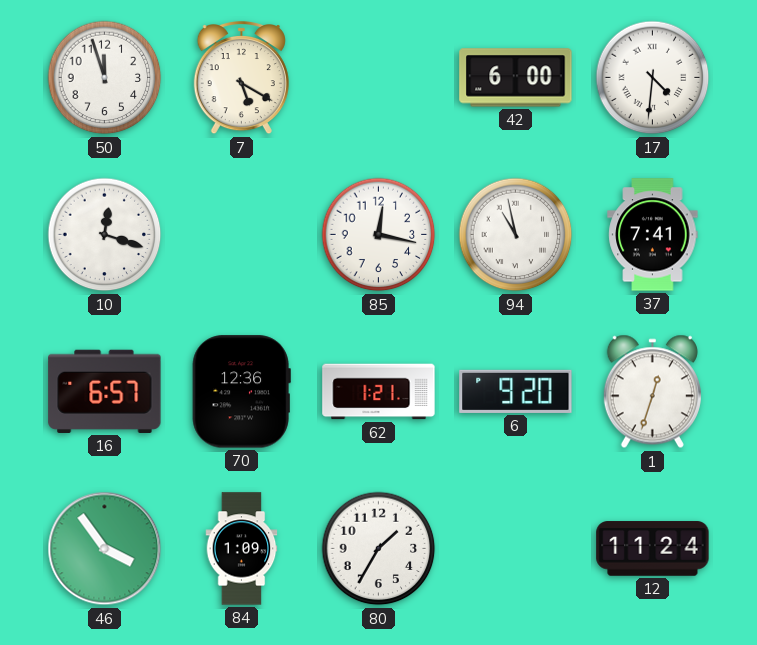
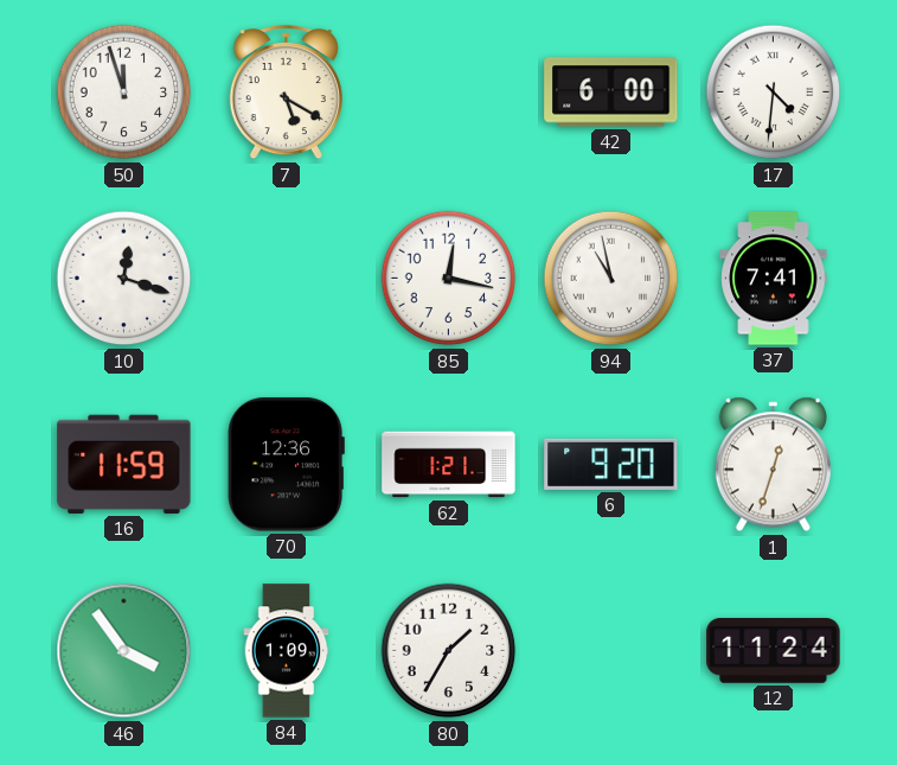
16: 6:57 -> 11:59
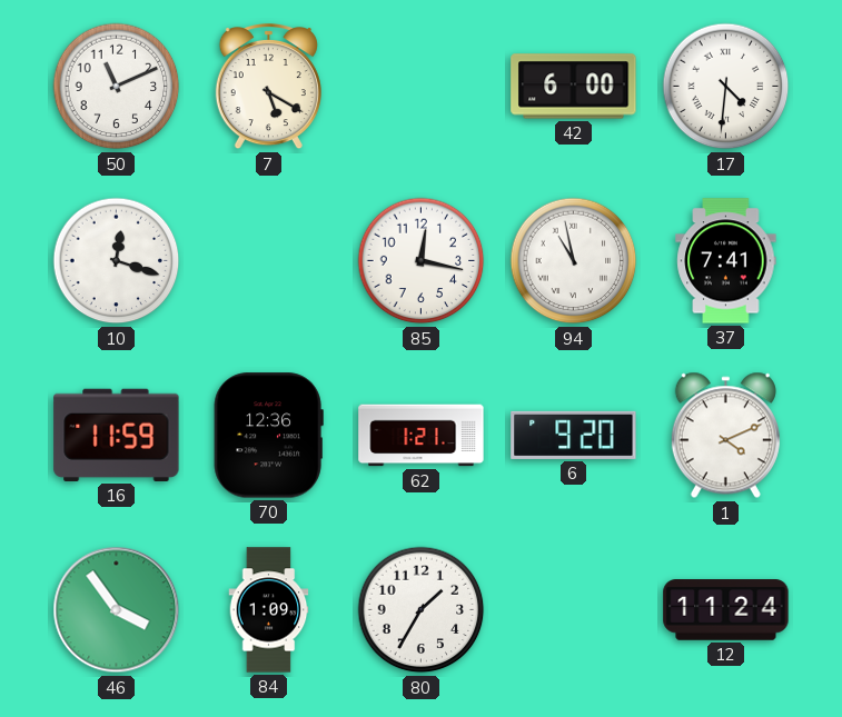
50: 11:57 -> 11:11
1: 12:33 -> 4:11
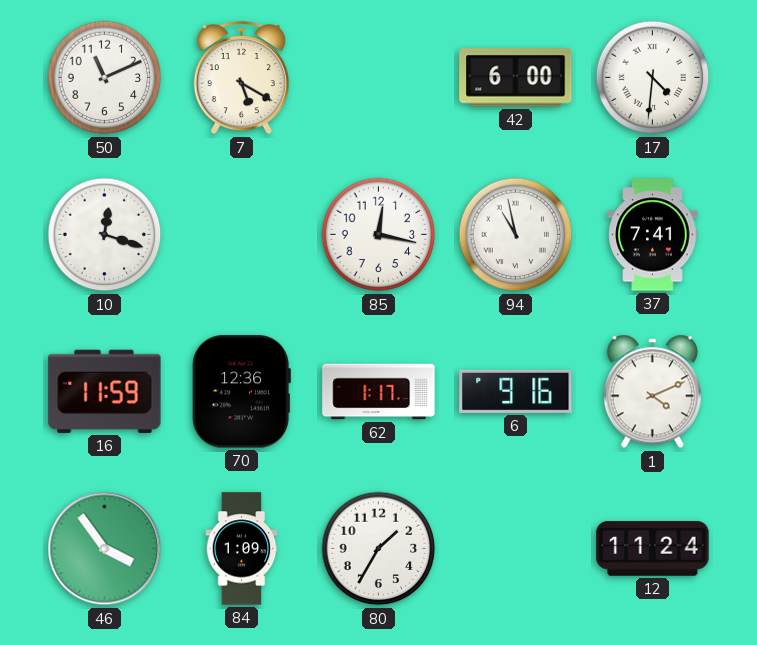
62: 1:21 -> 1:17
6: 9:20 -> 9:16
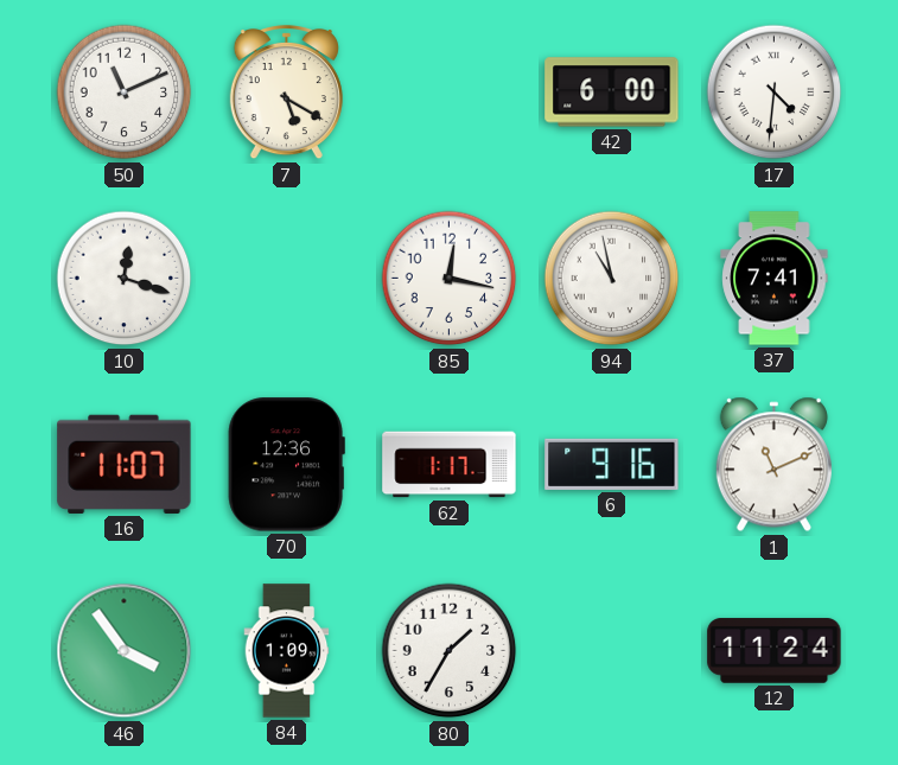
16: 11:59 -> 11:07
1: 4:11 -> 11:11
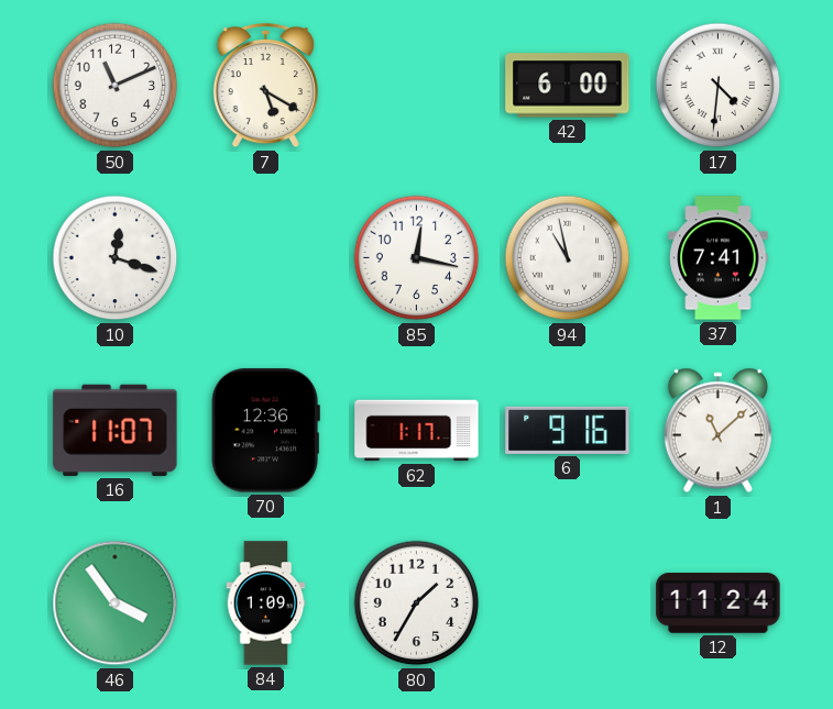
1: 11:11 -> 11:08
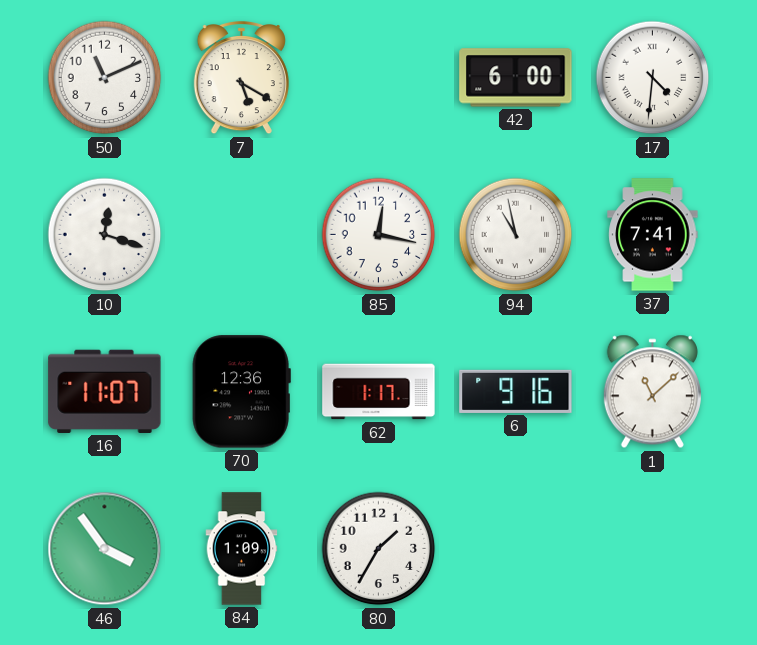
12: 11:24 -> none
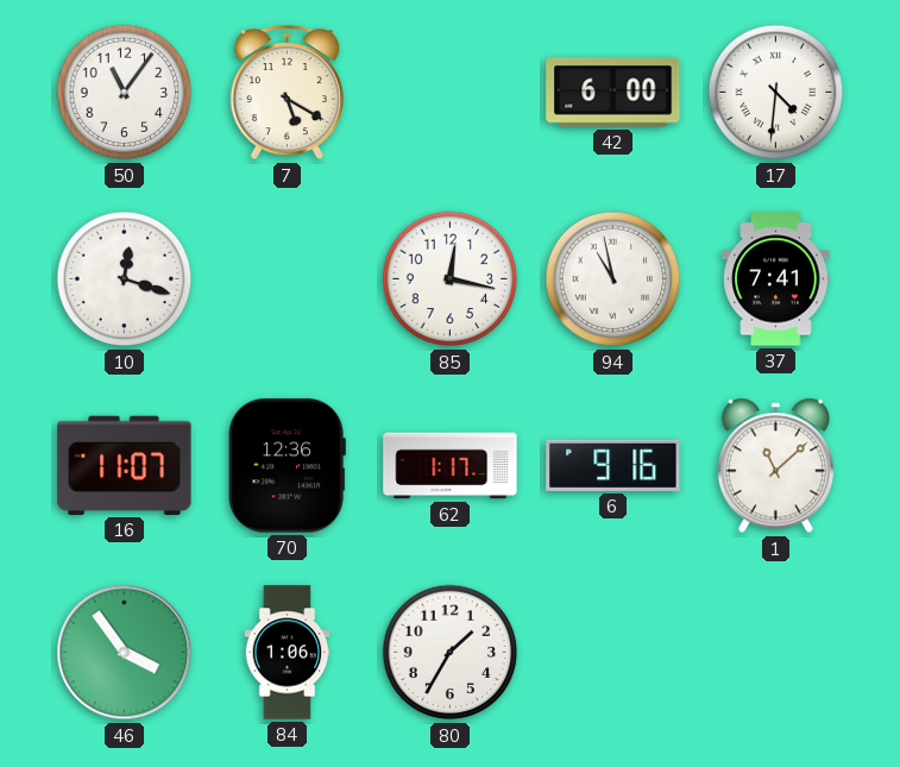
50: 11:11 -> 11:06
84: 1:09 -> 1:06
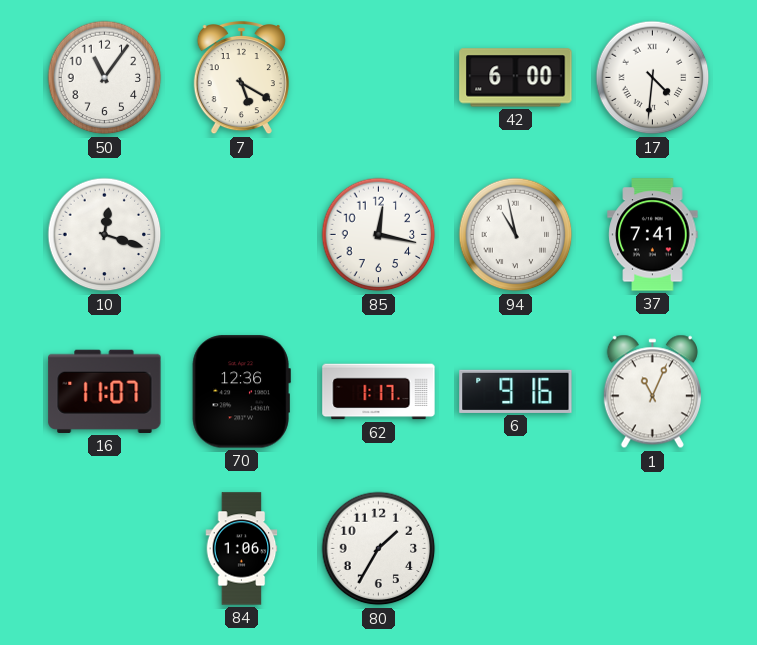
1: 11:08 -> 11:04
46: 3:54 -> none
